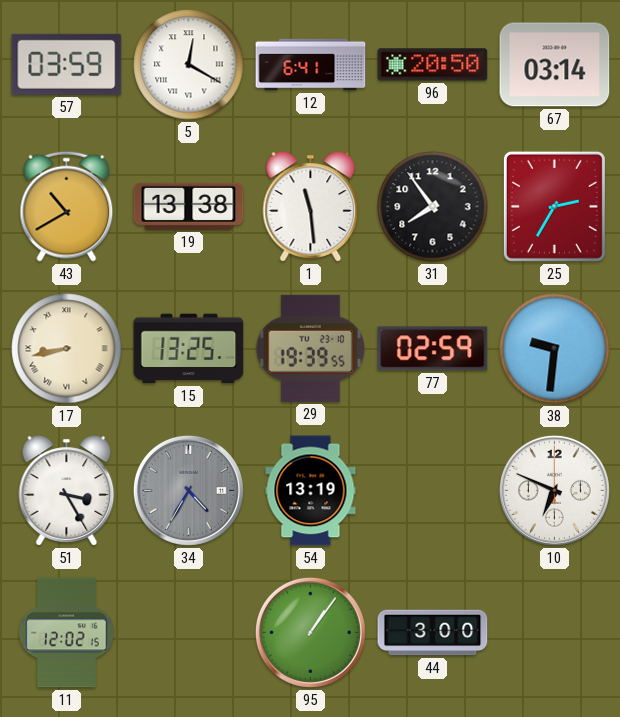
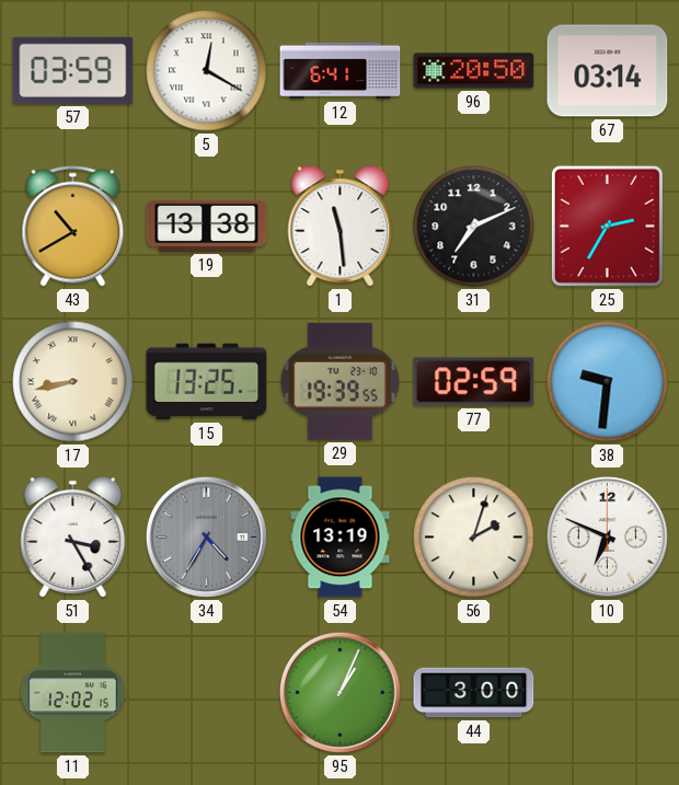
31: 7:54 -> 7:11
56: none -> 2:03
95: 1:06 -> 1:04
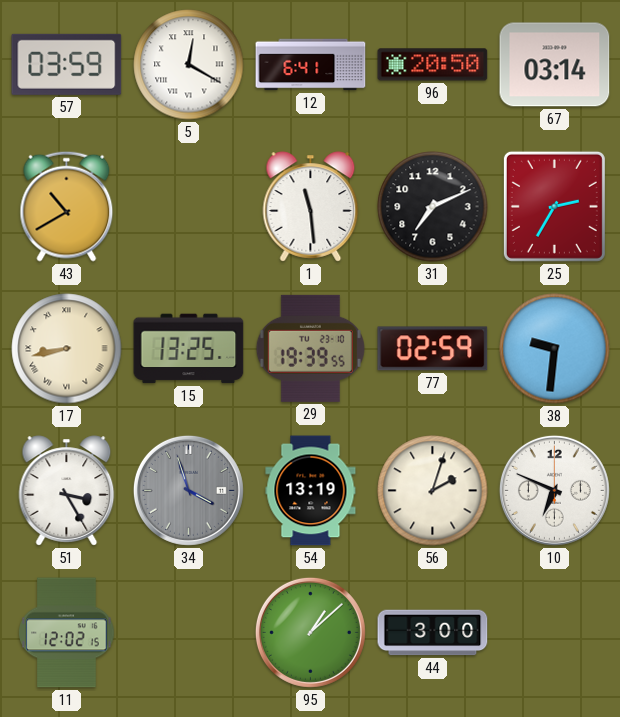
19: 13:38 -> none
34: 4:35 -> 3:57
95: 1:04 -> 1:08
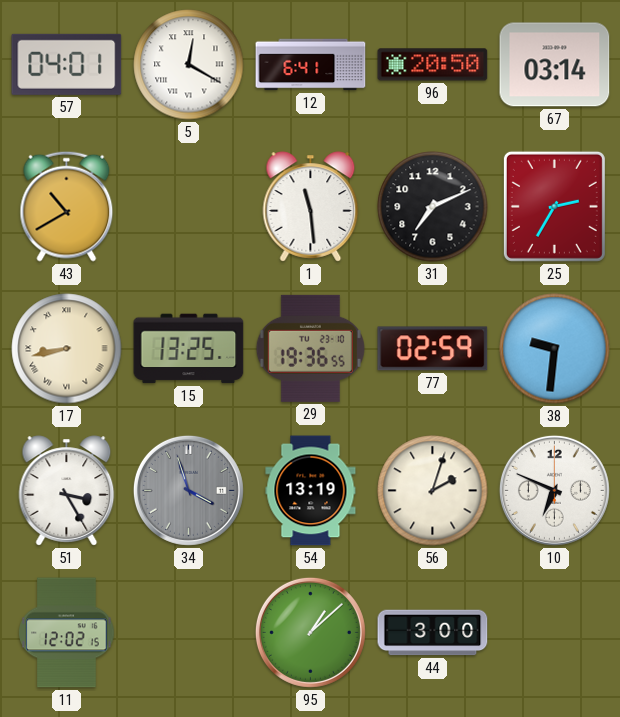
57: 03:59 -> 04:01
29: 19:39 -> 19:36
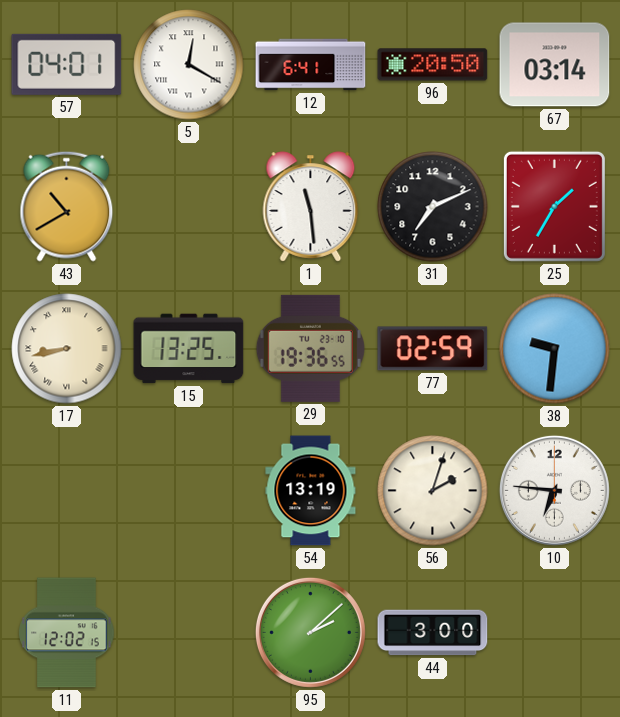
25: 2:35 -> 1:35
51: 3:25 -> none
34: 3:57 -> none
10: 6:49 -> 6:46
95: 1:08 -> 2:08
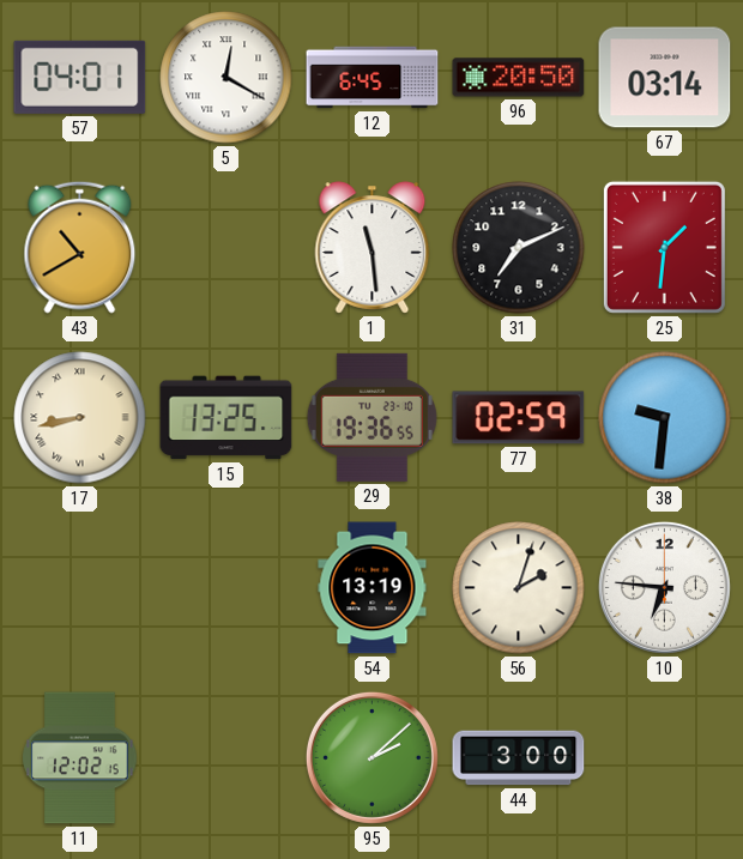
12: 6:41 -> 6:45
25: 1:35 -> 1:31
